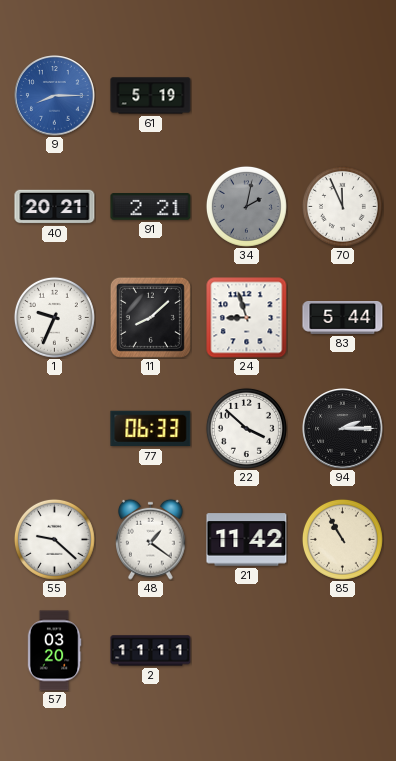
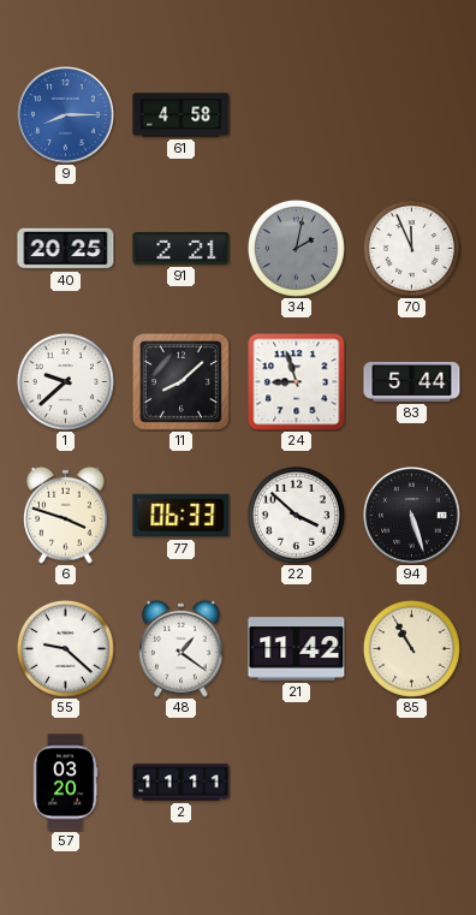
61: 5:19 -> 4:58
40: 20:21 -> 20:25
1: 9:34 -> 9:38
6: none -> 3:48
94: 2:15 -> 5:27
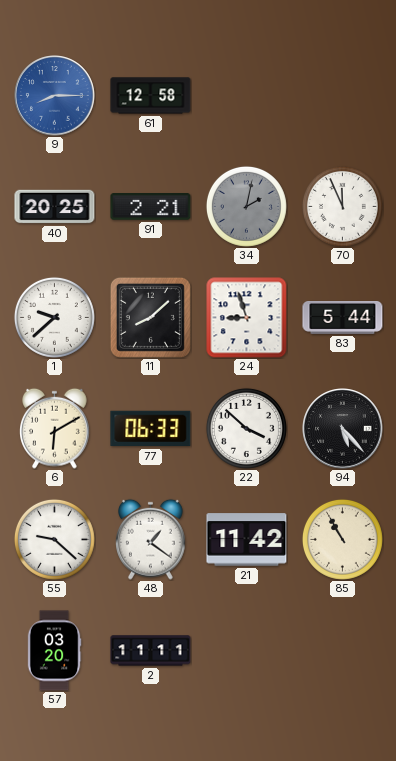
61: 4:58 -> 12:58
6: 3:48 -> 6:10
94: 5:27 -> 5:23
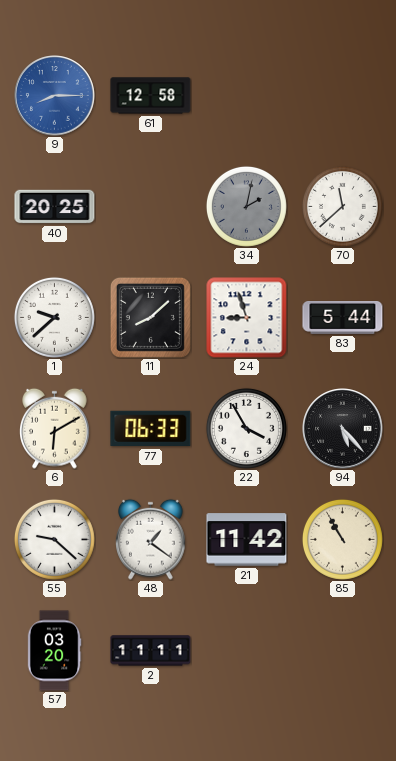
91: 2:21 -> none
70: 11:56 -> 11:38
22: 3:52 -> 3:55
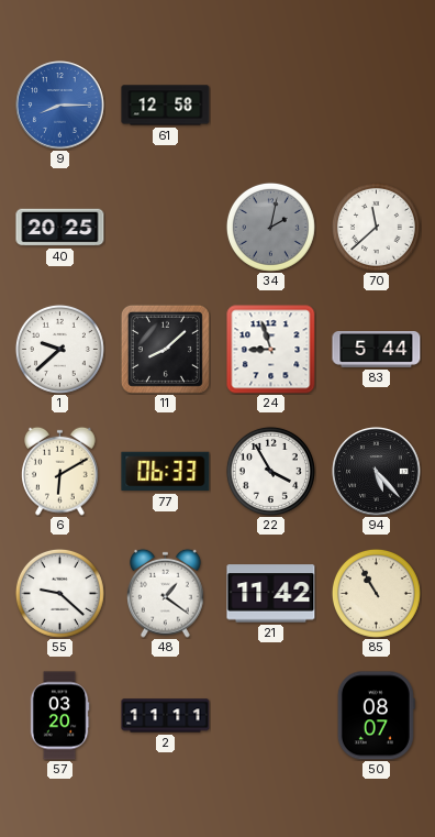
50: none -> 08:07
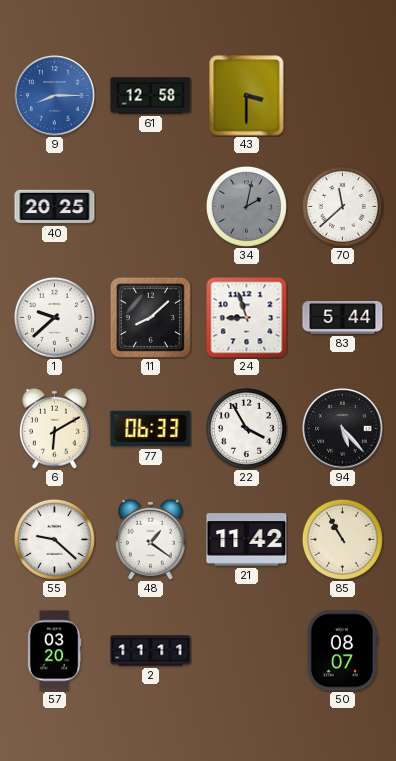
43: none -> 3:30
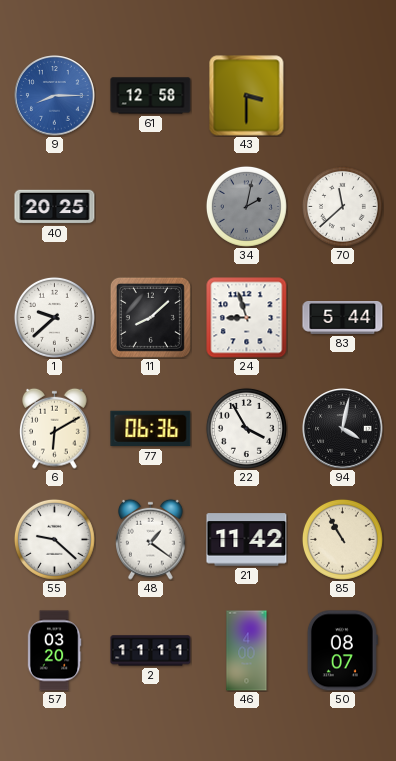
77: 06:33 -> 06:36
94: 5:23 -> 4:02
46: none -> 4:00
